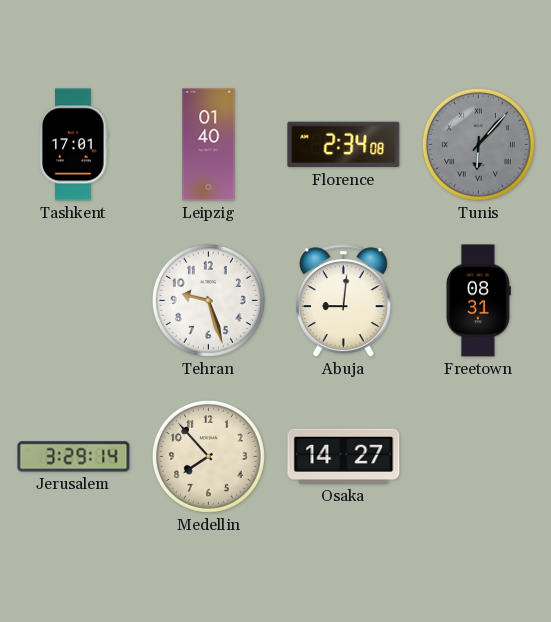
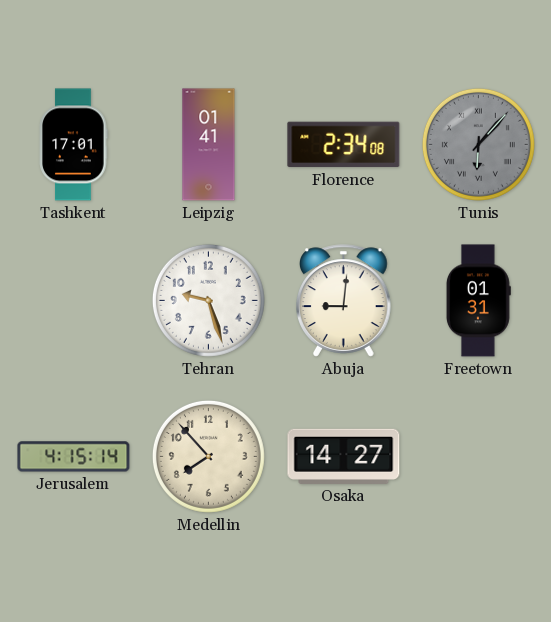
Leipzig: 01:40 -> 01:41
Freetown: 08:31 -> 01:31
Jerusalem: 3:29 -> 4:15
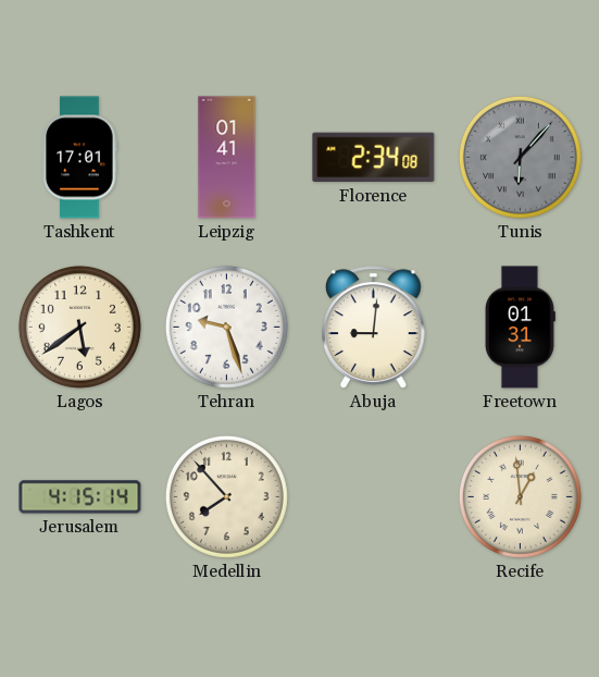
Lagos: none -> 5:39
Osaka: 14:27 -> none
Recife: none -> 12:59
